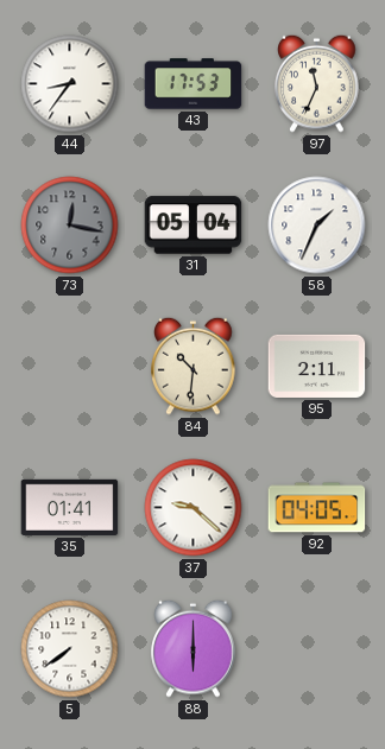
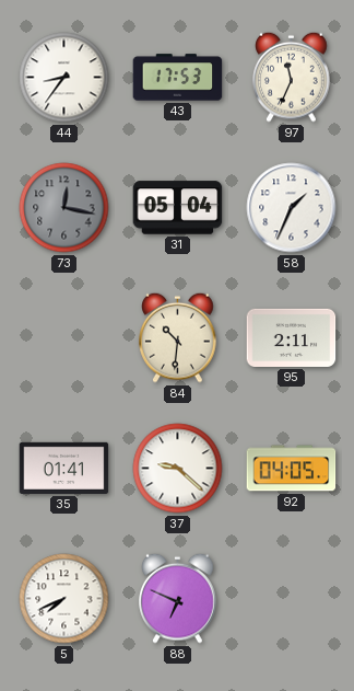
5: 7:39 -> 7:41
88: 6:00 -> 6:49
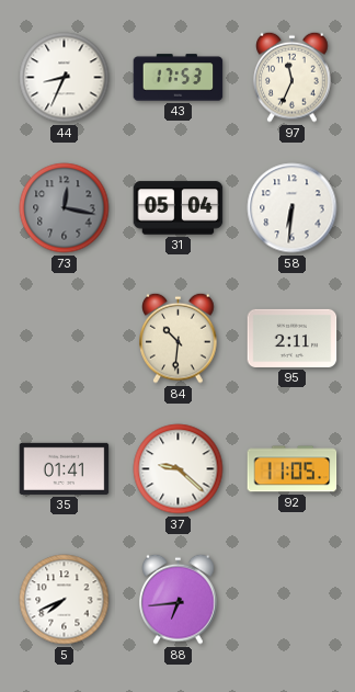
44: 8:36 -> 8:34
58: 1:34 -> 6:31
92: 04:05 -> 11:05
88: 6:49 -> 6:44
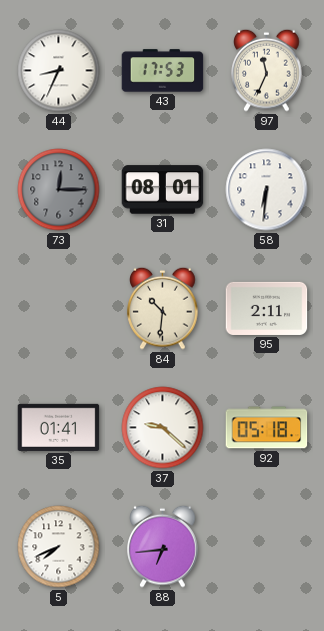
73: 12:17 -> 12:15
31: 05:04 -> 08:01
92: 11:05 -> 05:18
